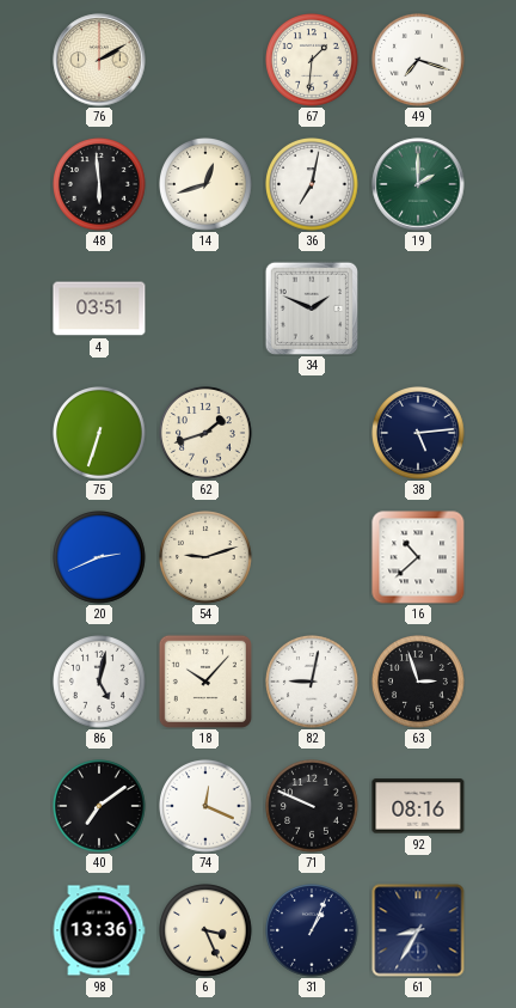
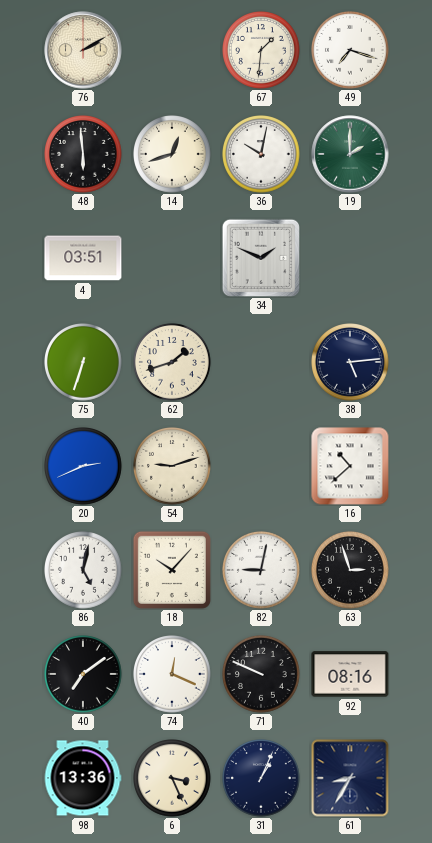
36: 7:02 -> 10:02
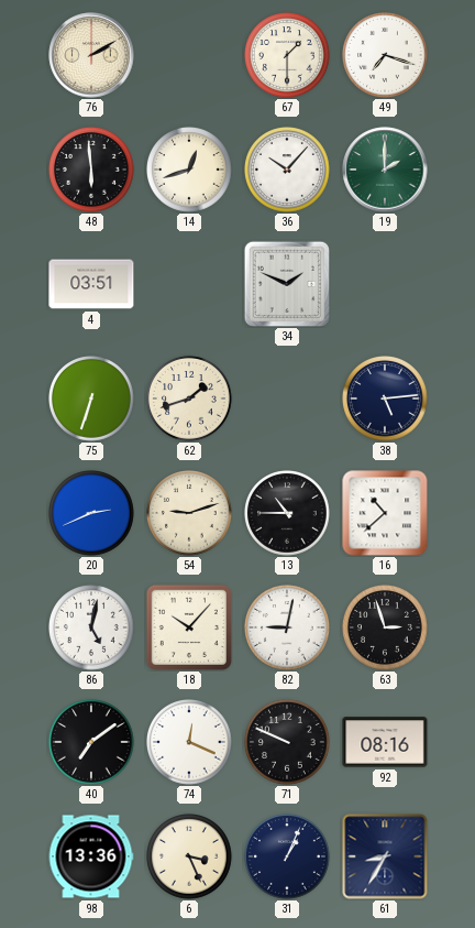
67: 1:31 -> 1:30
36: 10:02 -> 10:07
13: none -> 10:45
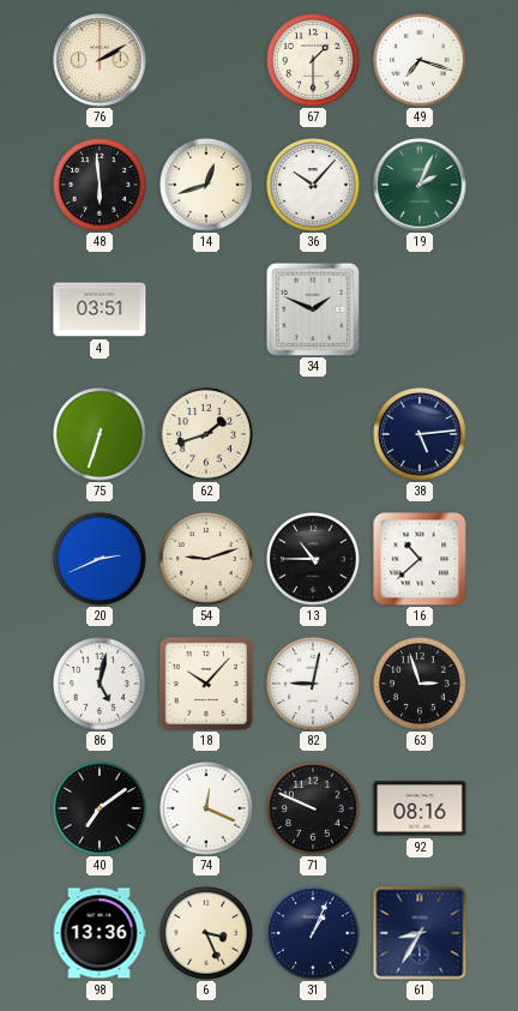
19: 2:00 -> 2:04
